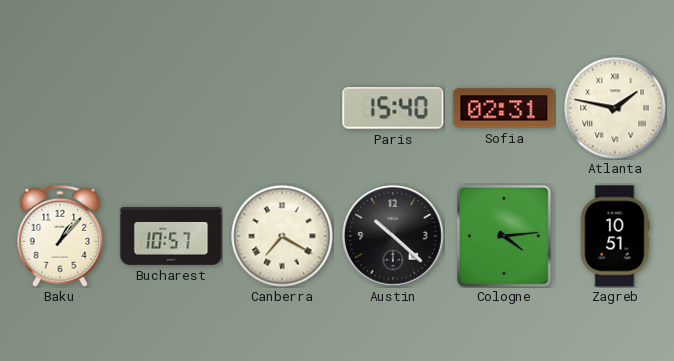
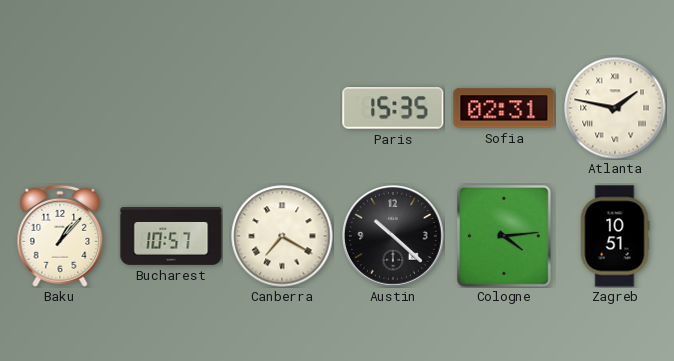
Paris: 15:40 -> 15:35
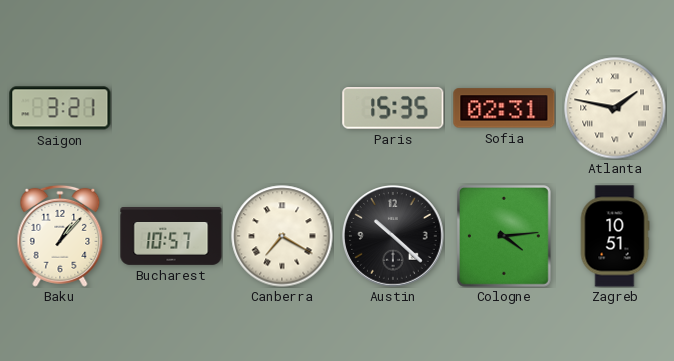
Saigon: none -> 3:21
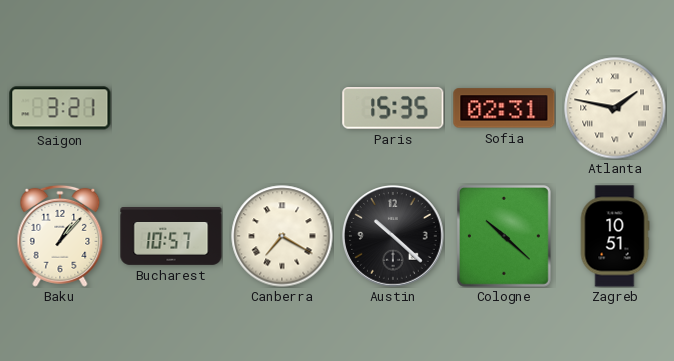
Cologne: 4:14 -> 10:22
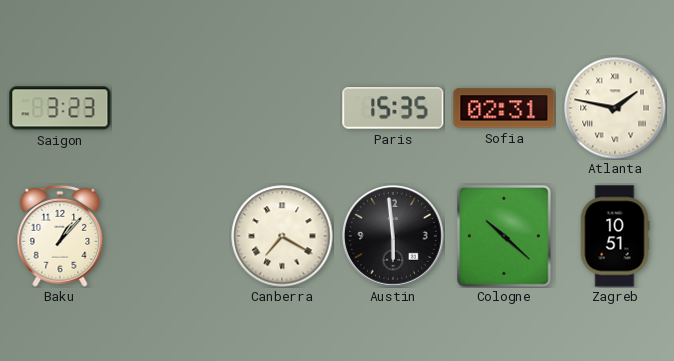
Saigon: 3:21 -> 3:23
Bucharest: 10:57 -> none
Austin: 10:22 -> 5:59
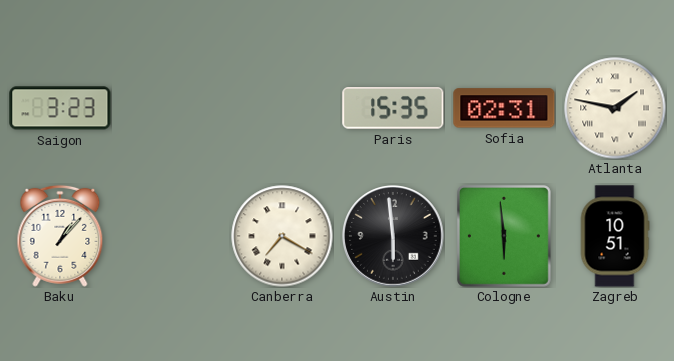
Cologne: 10:22 -> 5:59
